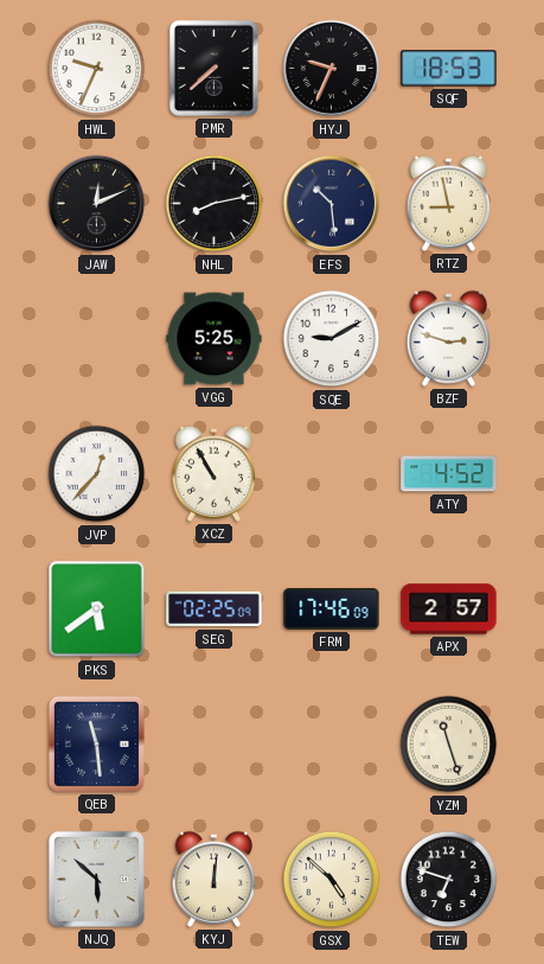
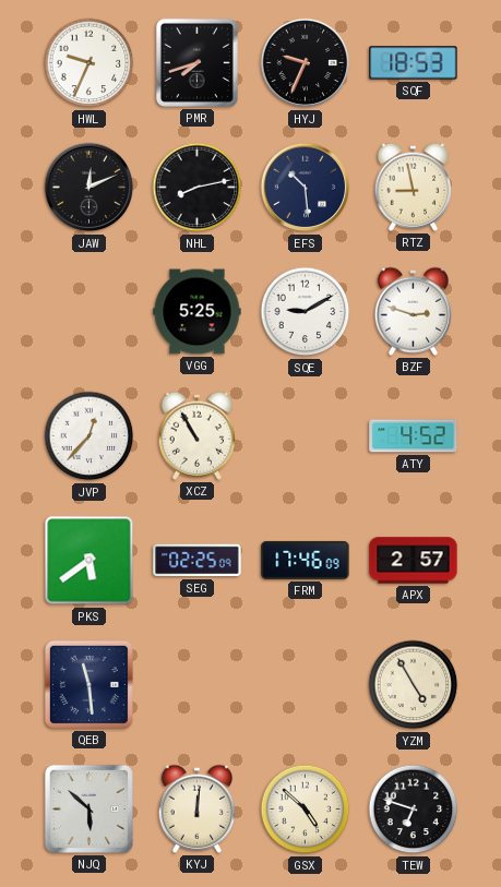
PMR: 7:38 -> 7:42
YZM: 11:27 -> 4:55
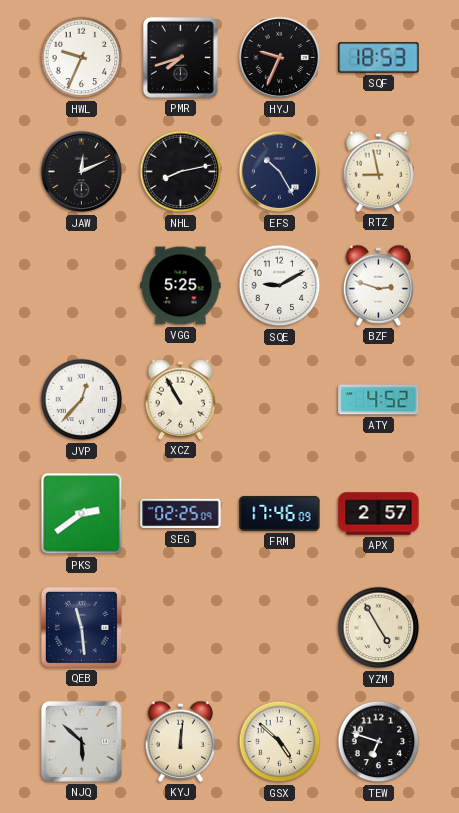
EFS: 10:29 -> 10:25
PKS: 5:39 -> 2:39
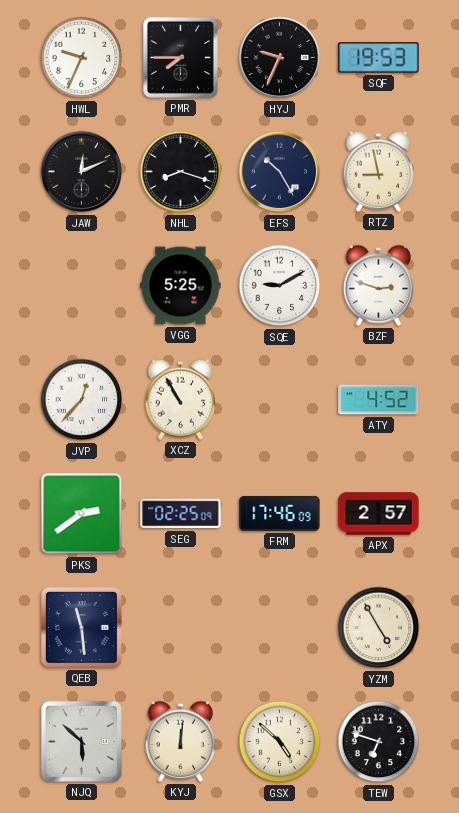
PMR: 7:42 -> 7:45
SQF: 18:53 -> 19:53
NHL: 8:13 -> 8:18
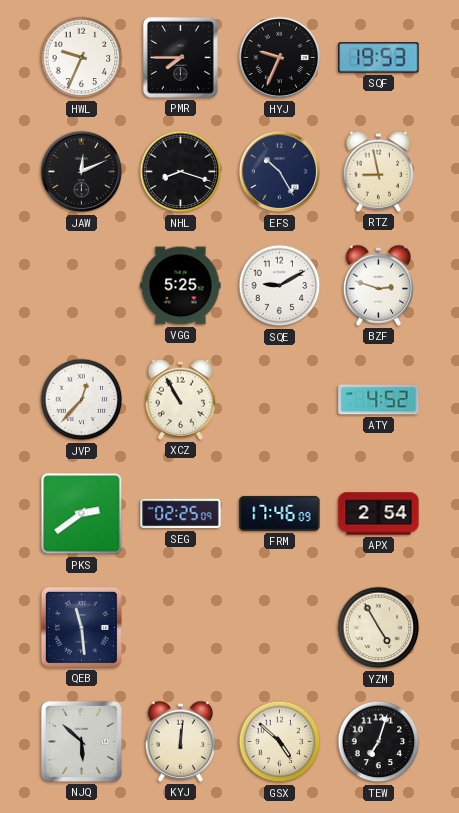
APX: 2:57 -> 2:54
TEW: 6:48 -> 7:03
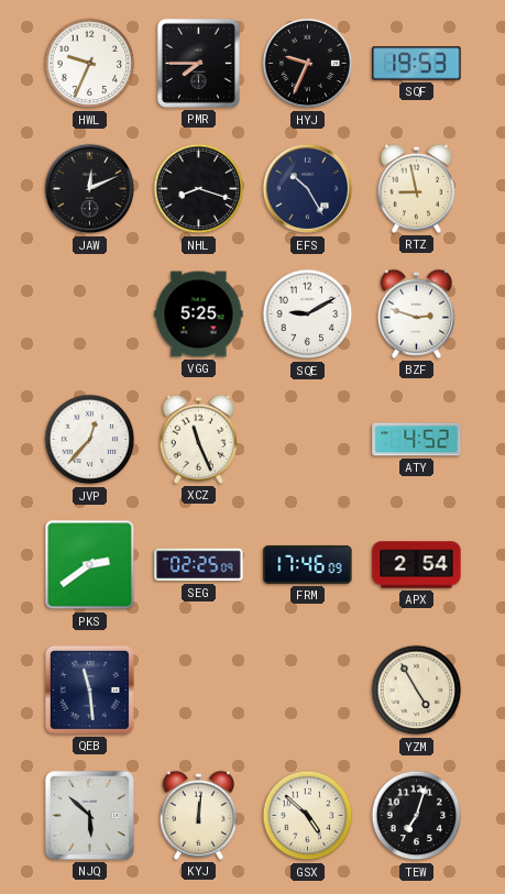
XCZ: 10:55 -> 11:26
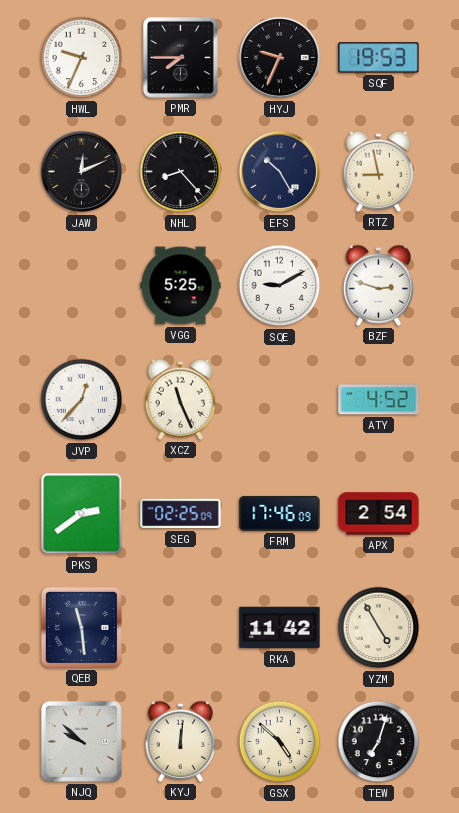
NHL: 8:18 -> 8:23
RKA: none -> 11:42
NJQ: 5:52 -> 9:52
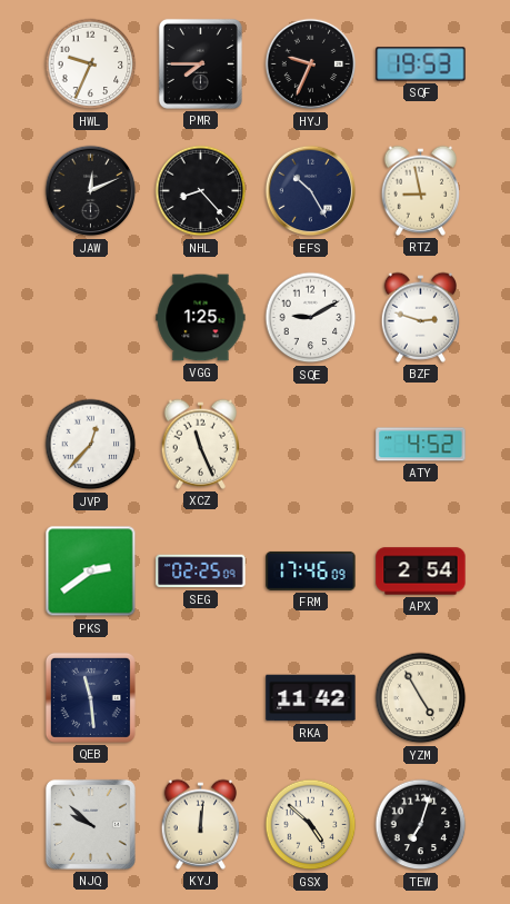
VGG: 5:25 -> 1:25
